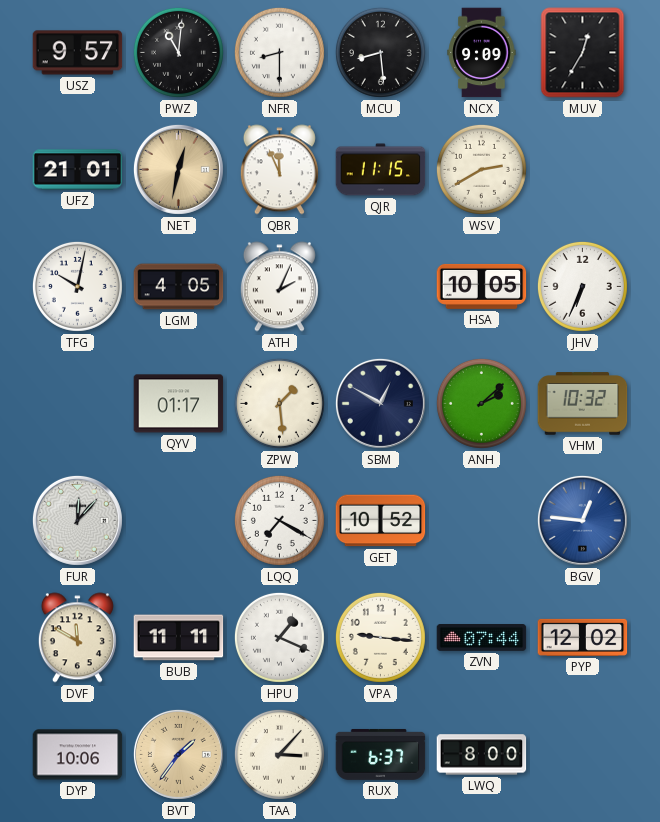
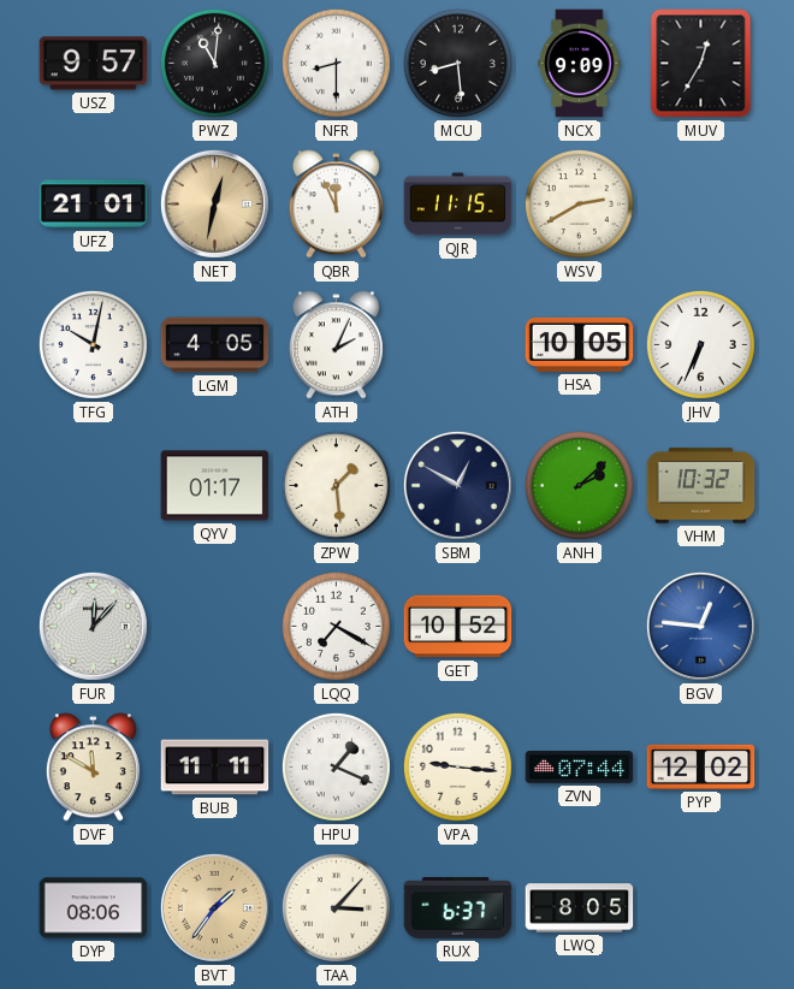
DYP: 10:06 -> 08:06
LWQ: 8:00 -> 8:05
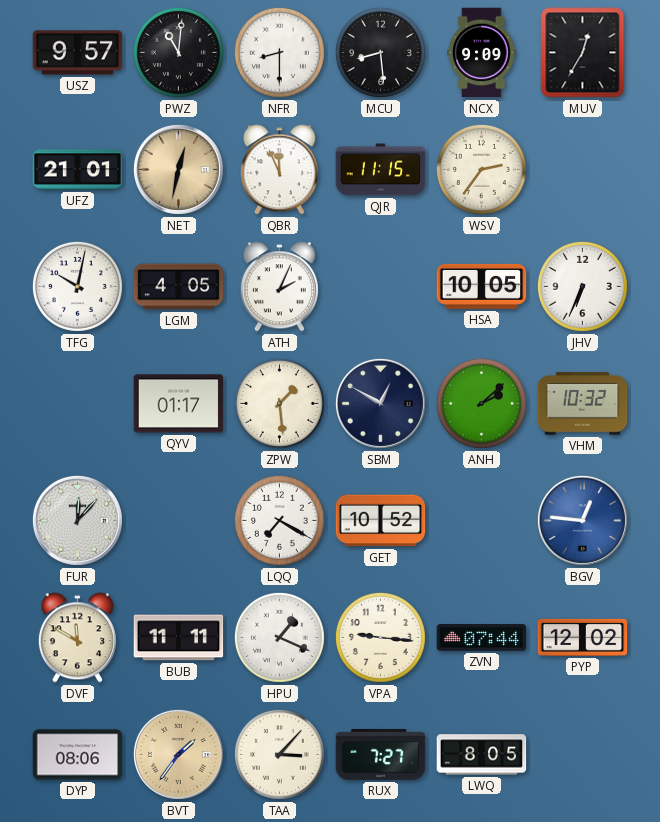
WSV: 2:40 -> 2:36
RUX: 6:37 -> 7:27
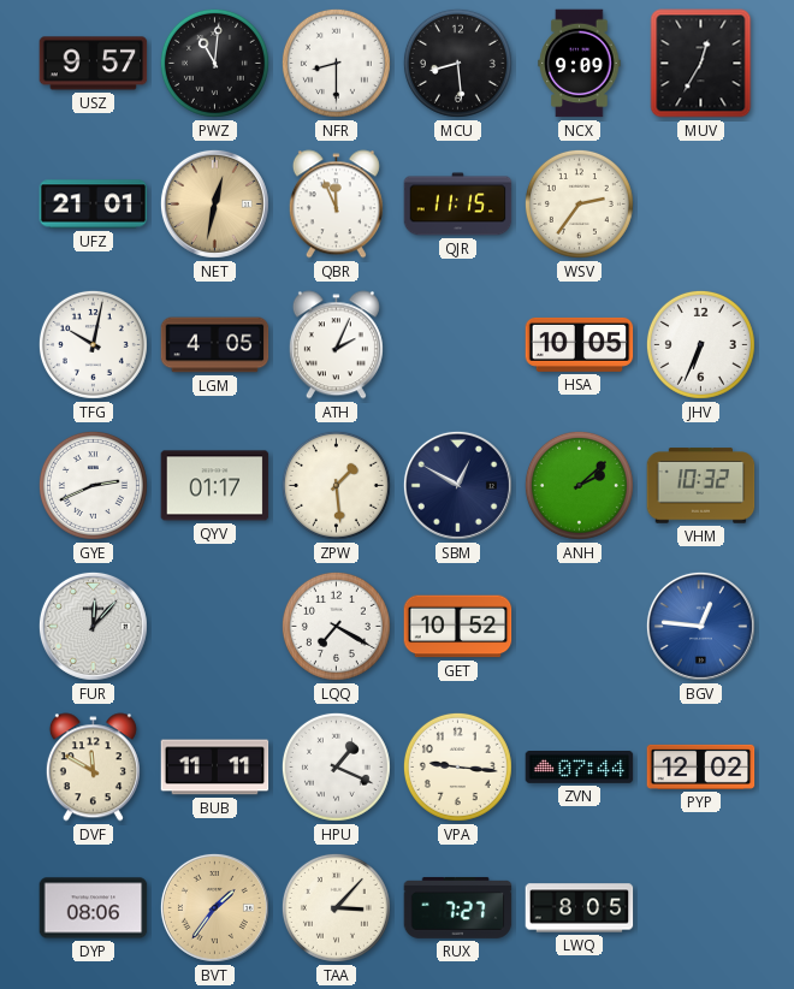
GYE: none -> 2:41
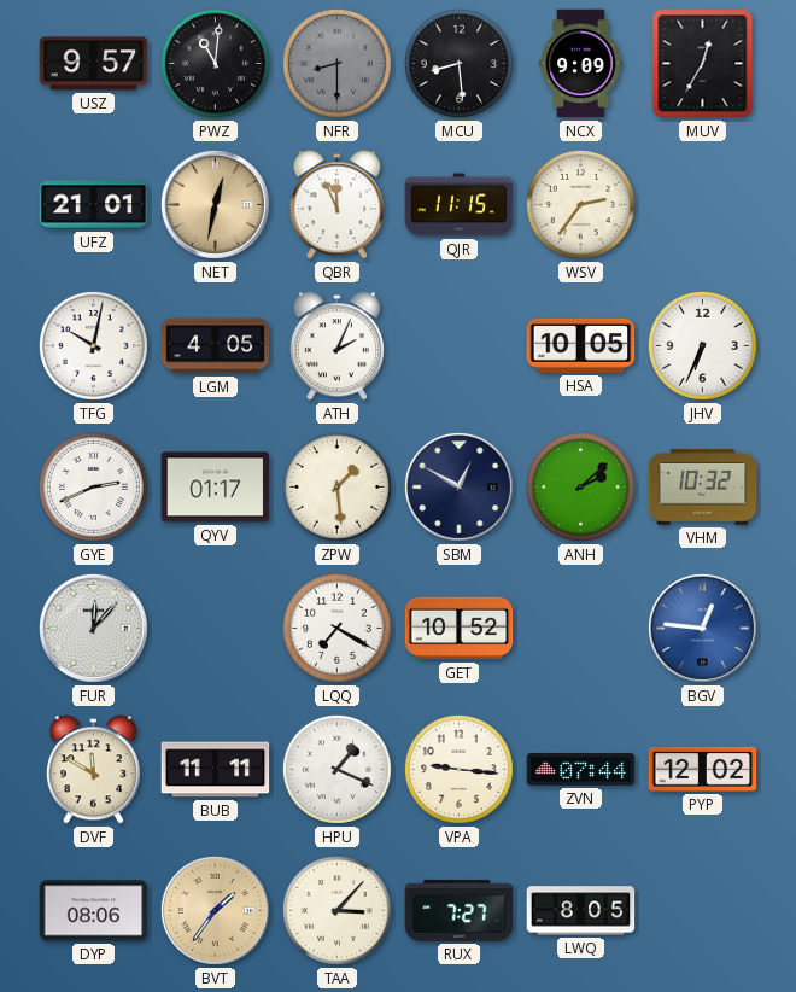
NFR dial: white -> grey
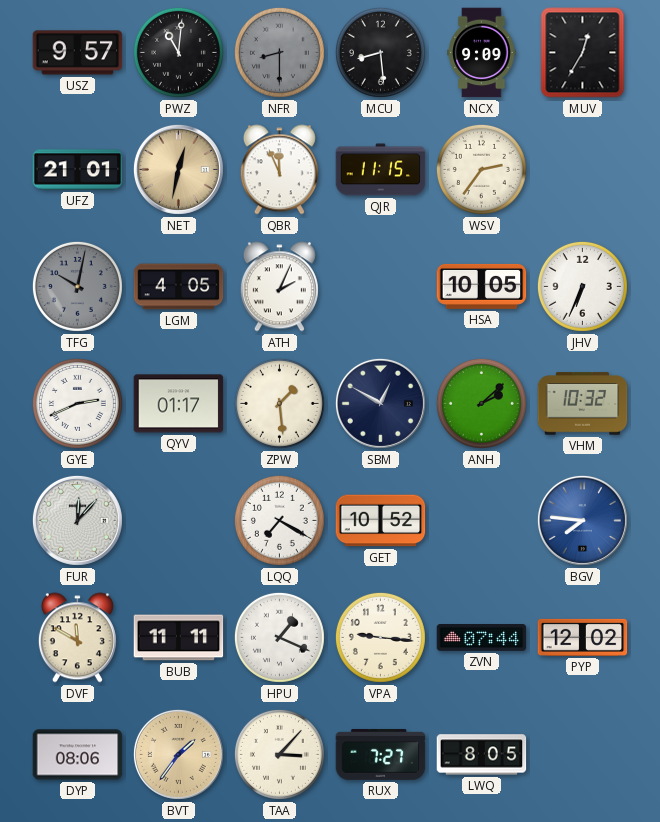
TFG dial: white -> grey
BGV: 12:46 -> 7:46
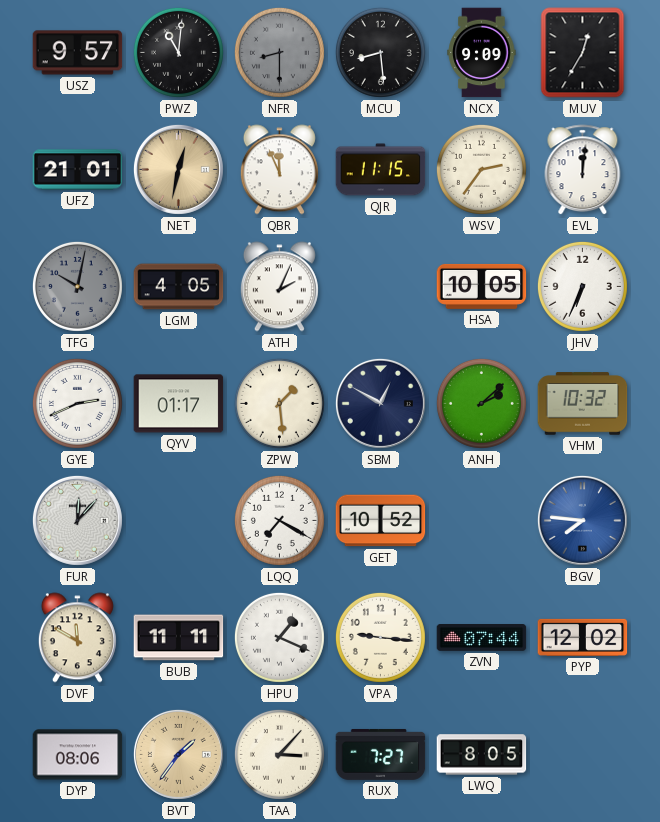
EVL: none -> 12:01
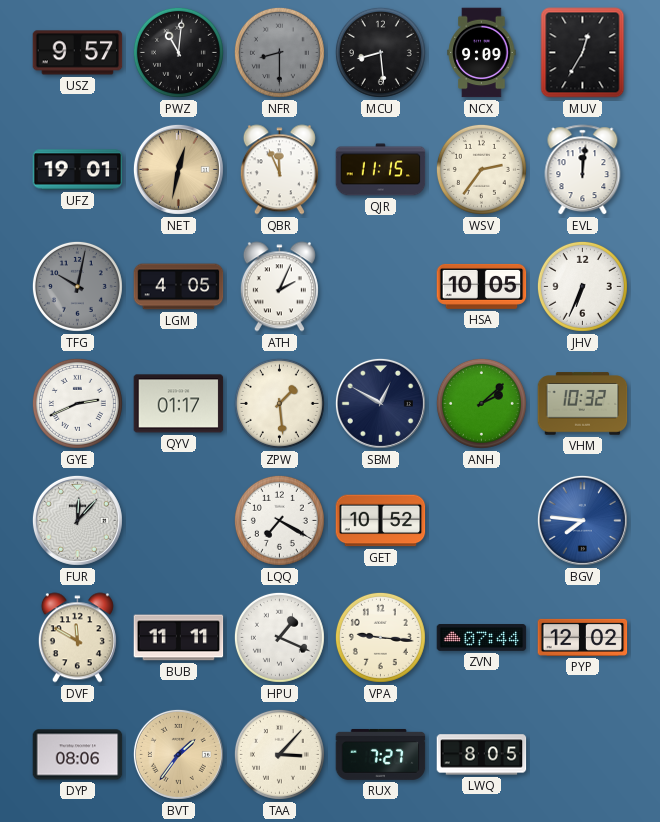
UFZ: 21:01 -> 19:01
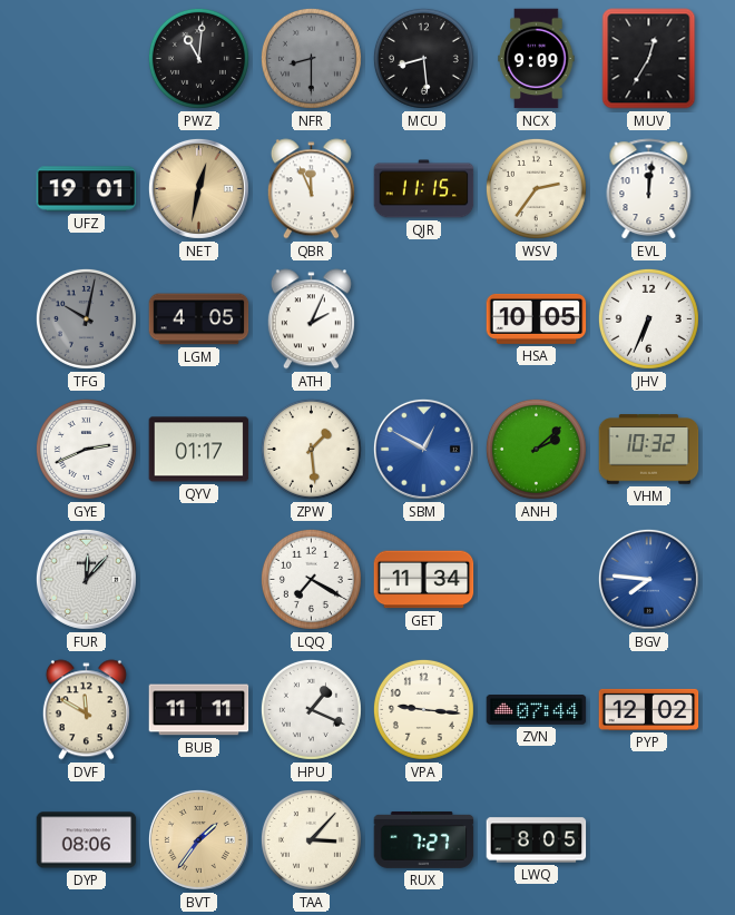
USZ: 9:57 -> none
SBM dial: navy -> blue
GET: 10:52 -> 11:34
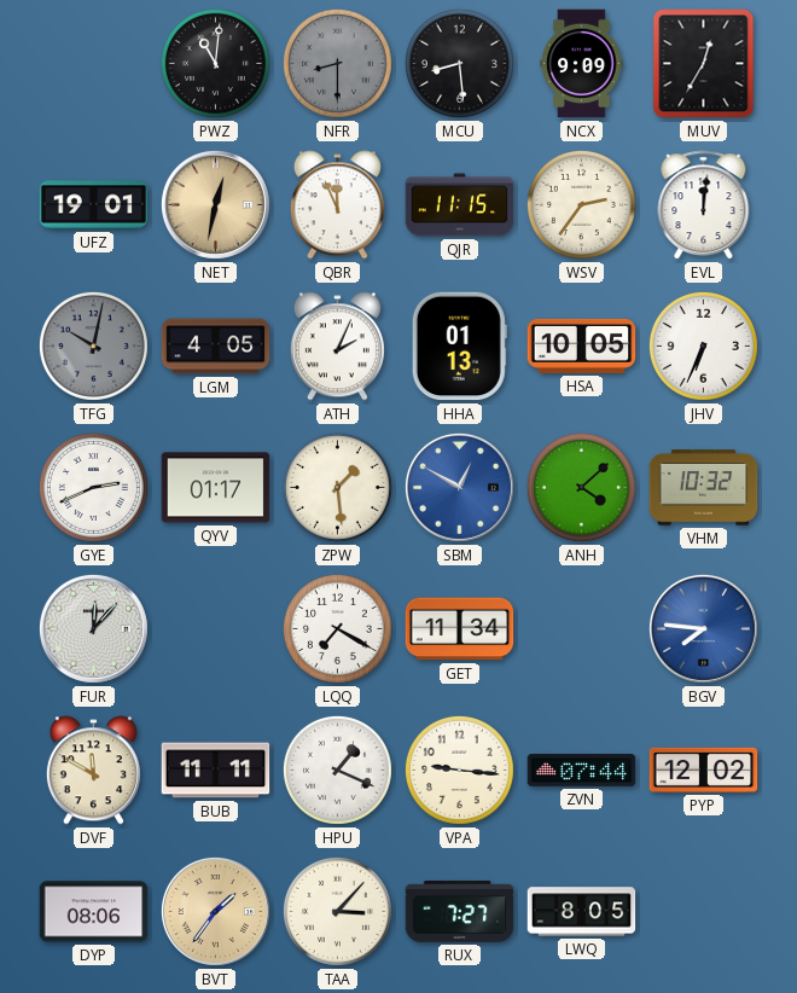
HHA: none -> 01:13
ANH: 2:08 -> 4:08
